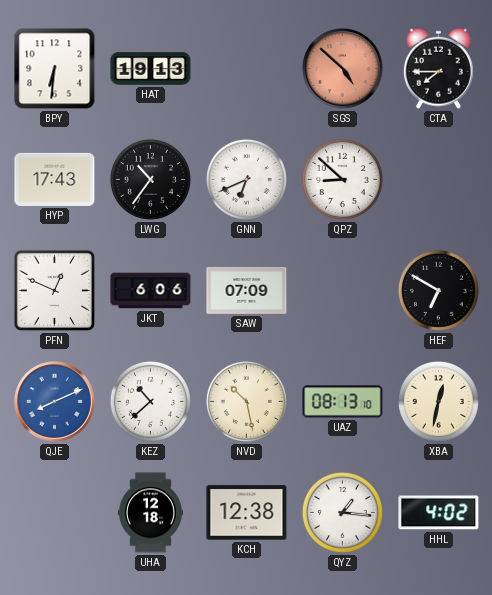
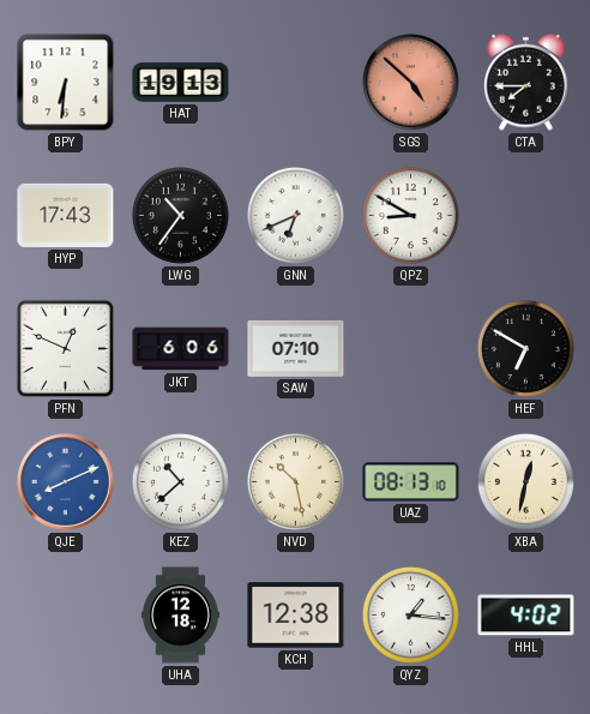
QPZ: 8:52 -> 8:50
SAW: 07:09 -> 07:10
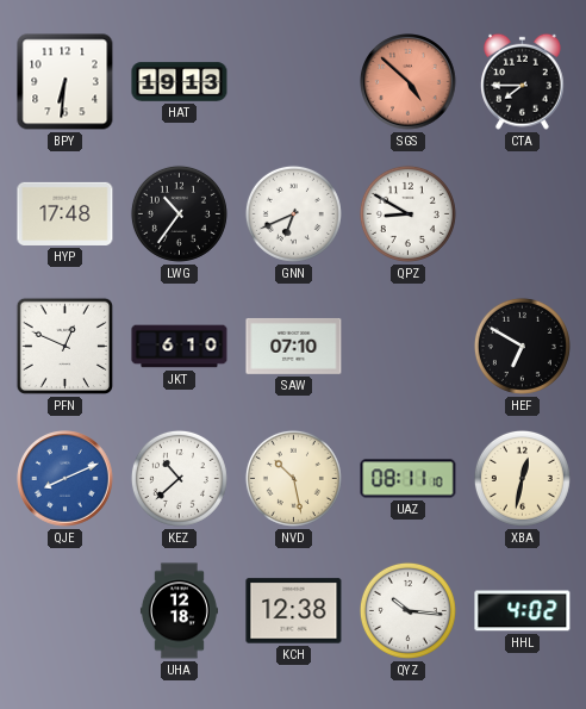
HYP: 17:43 -> 17:48
JKT: 6:06 -> 6:10
UAZ: 08:13 -> 08:11
QYZ: 1:16 -> 10:16
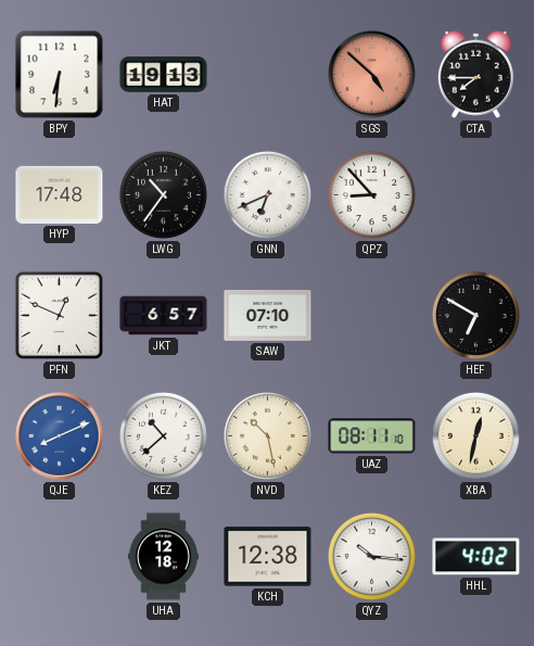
QPZ: 8:50 -> 8:53
JKT: 6:10 -> 6:57
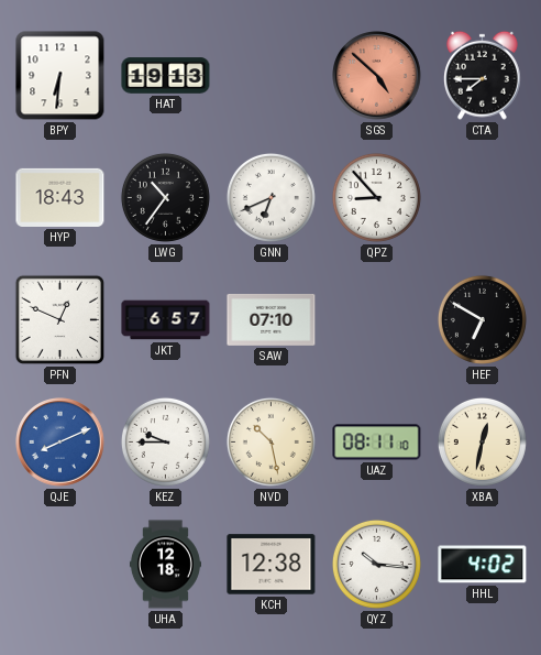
HYP: 17:48 -> 18:43
KEZ: 10:38 -> 9:45
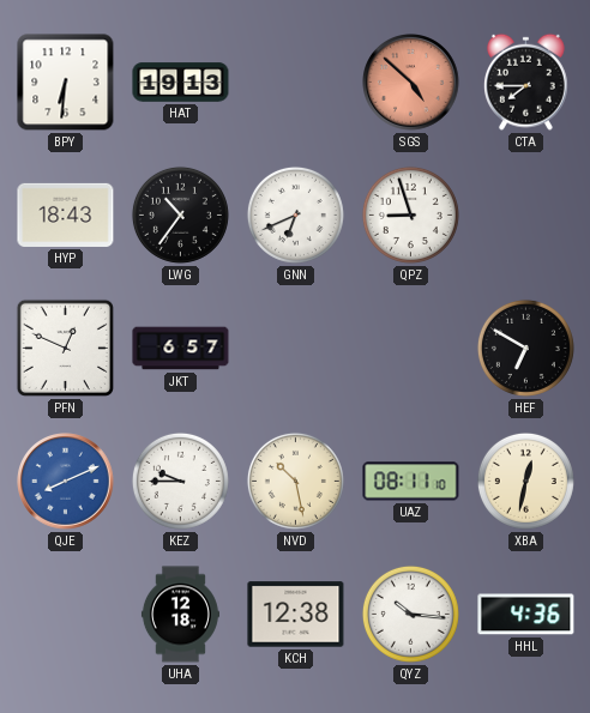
QPZ: 8:53 -> 8:57
SAW: 07:10 -> none
HHL: 4:02 -> 4:36
